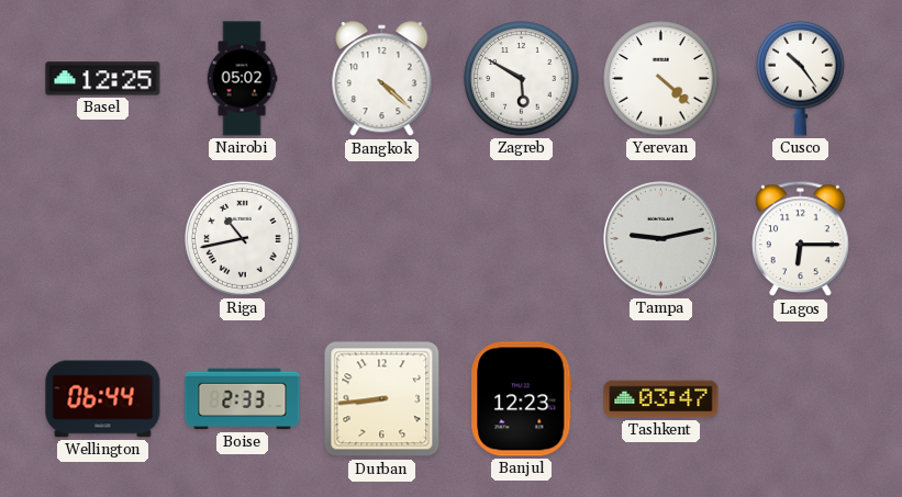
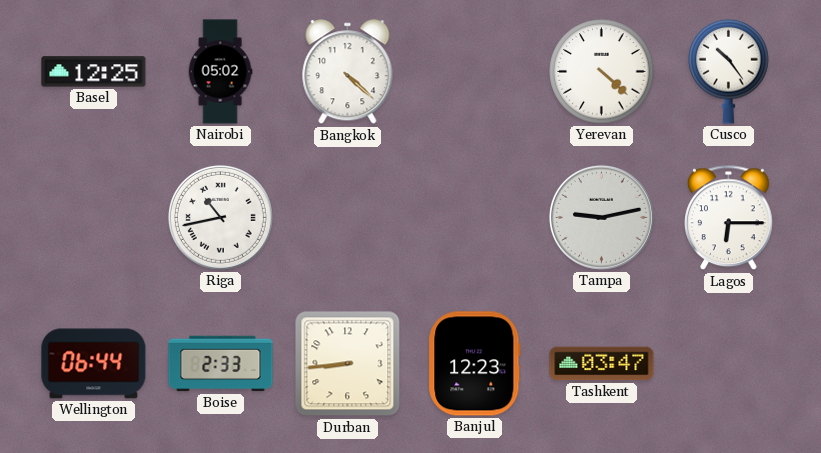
Zagreb: 5:50 -> none
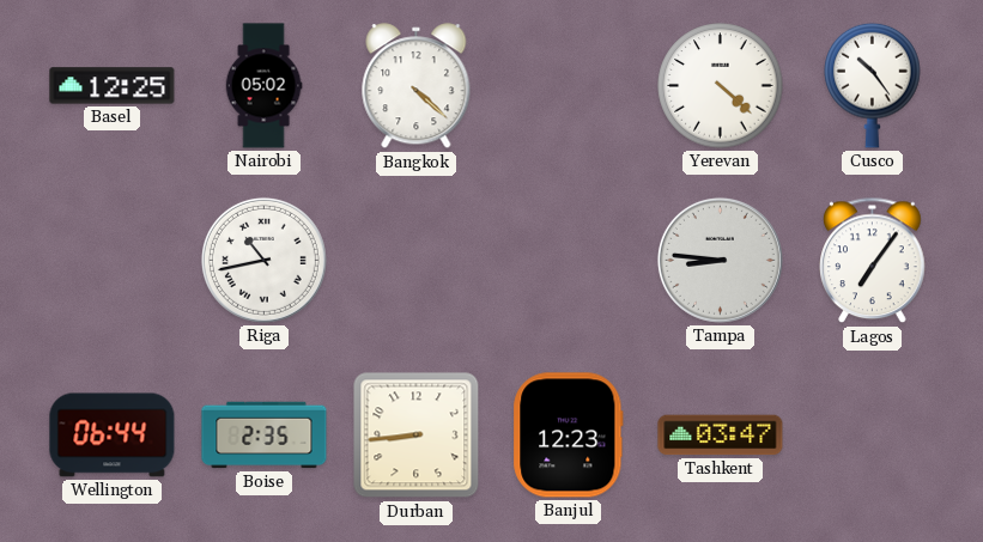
Tampa: 9:13 -> 8:46
Lagos: 6:15 -> 7:06
Boise: 2:33 -> 2:35
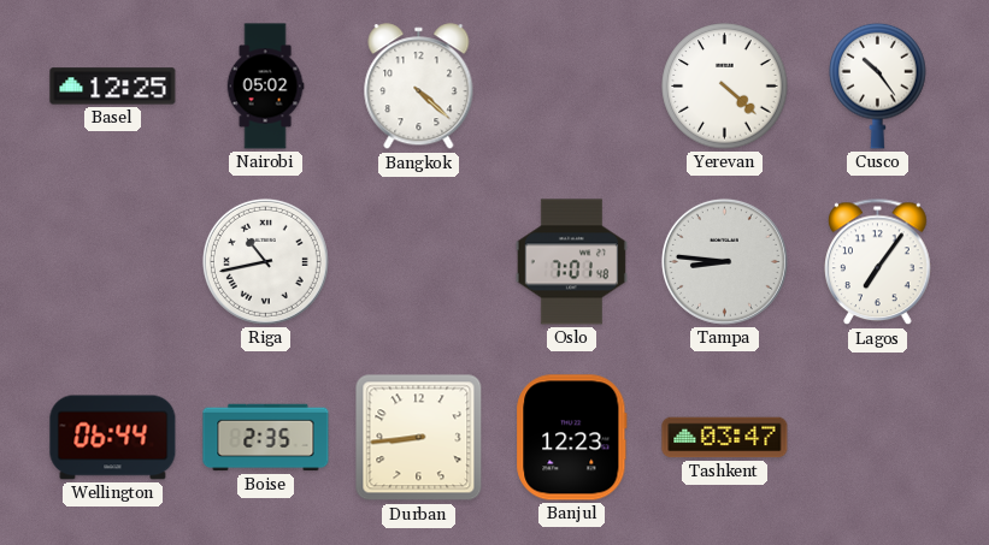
Oslo: none -> 7:01
